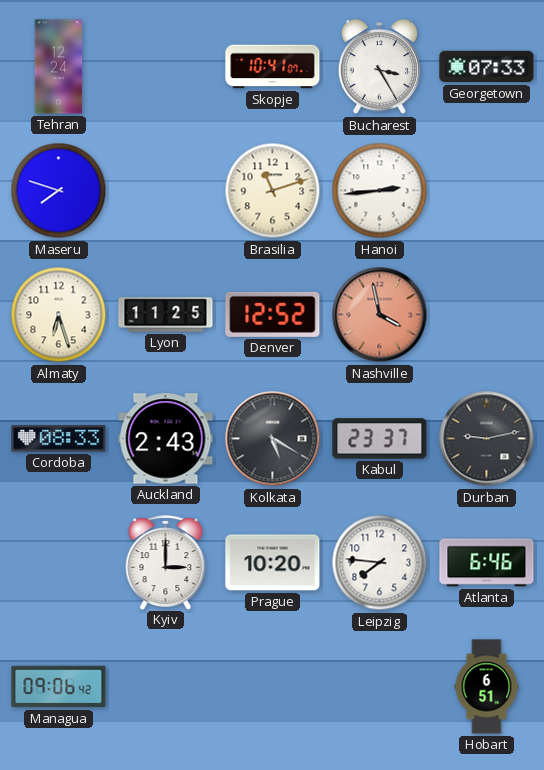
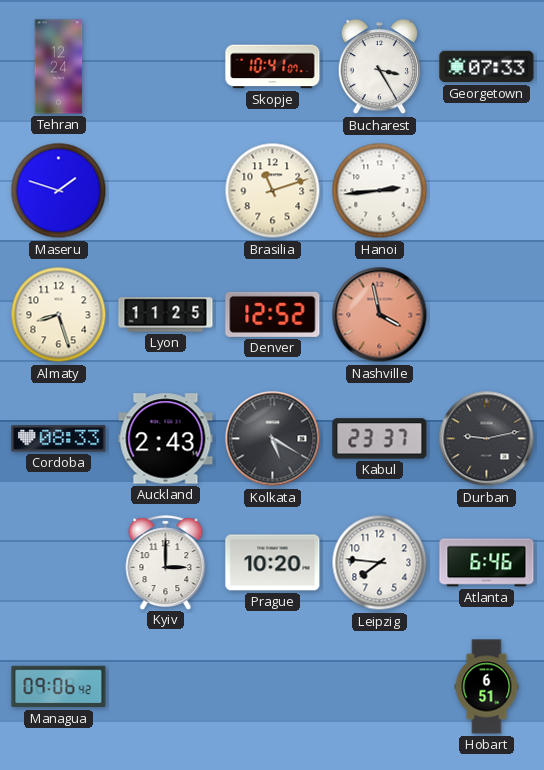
Maseru: 7:48 -> 1:48
Almaty: 6:27 -> 8:27
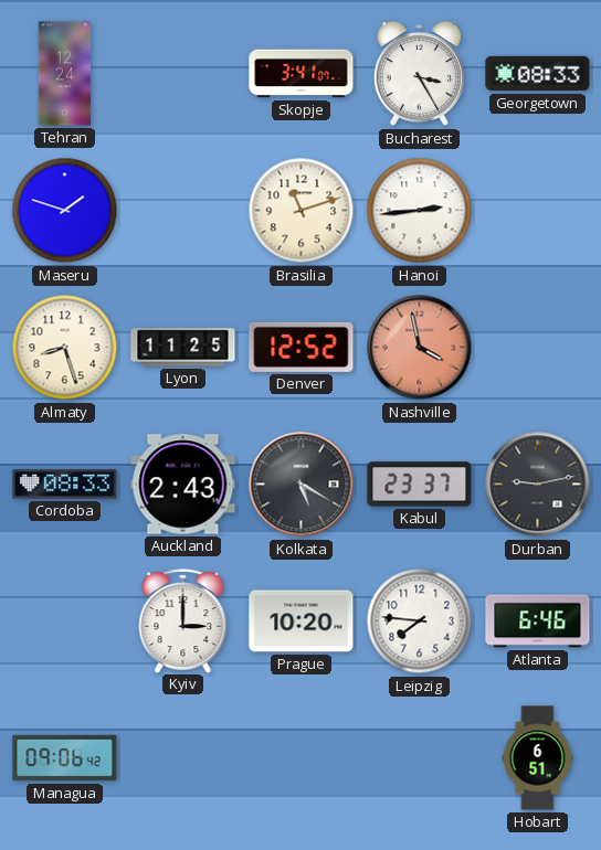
Skopje: 10:41 -> 3:41
Georgetown: 07:33 -> 08:33
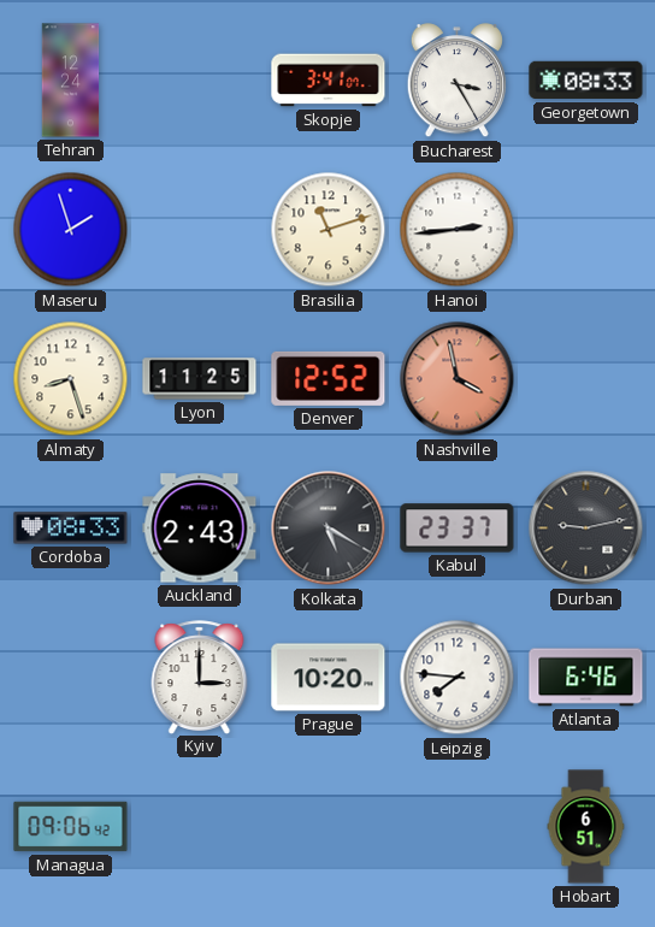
Maseru: 1:48 -> 1:57
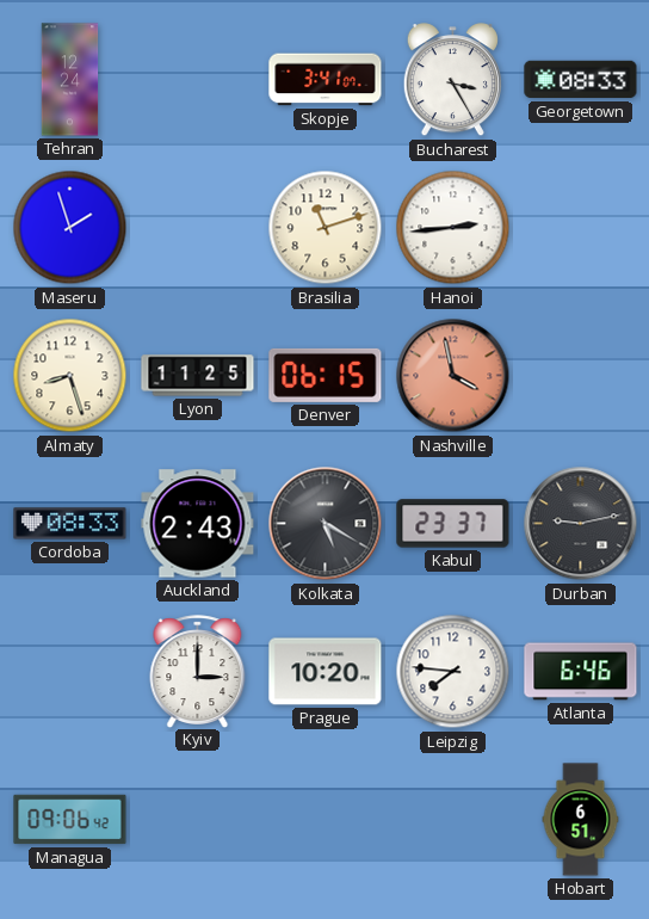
Denver: 12:52 -> 06:15
